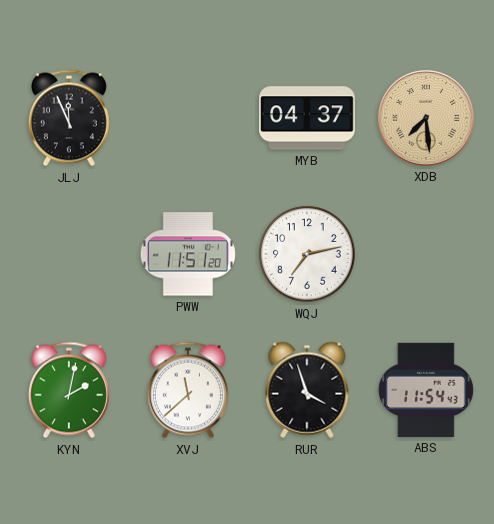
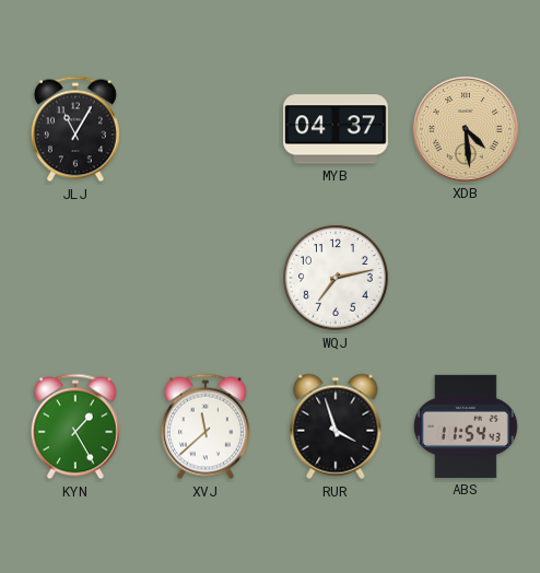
JLJ: 11:56 -> 11:05
XDB: 7:29 -> 4:29
PWW: 11:51 -> none
KYN: 2:02 -> 1:25
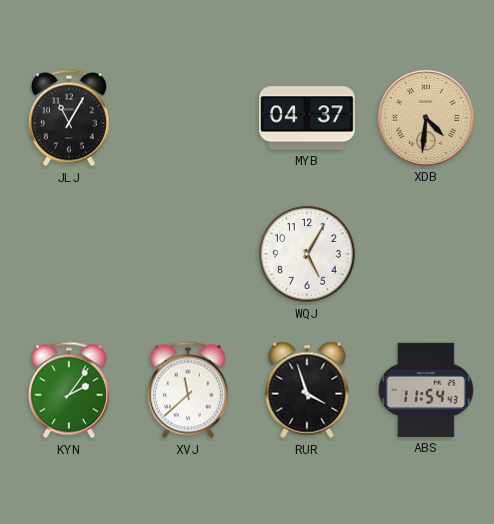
XDB: 4:29 -> 4:31
WQJ: 7:13 -> 5:05
KYN: 1:25 -> 2:06
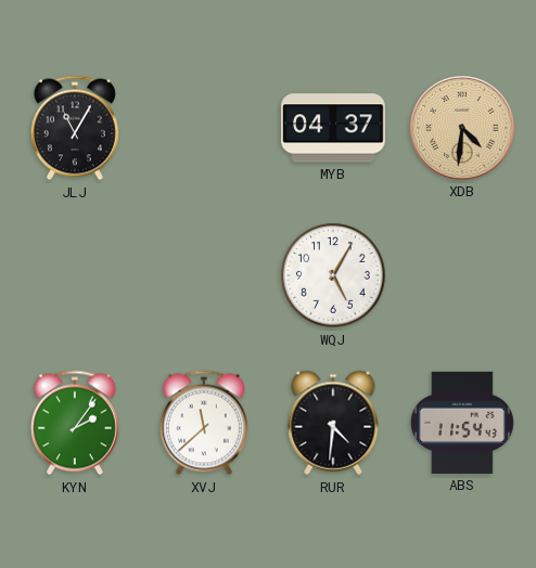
RUR: 3:57 -> 4:31
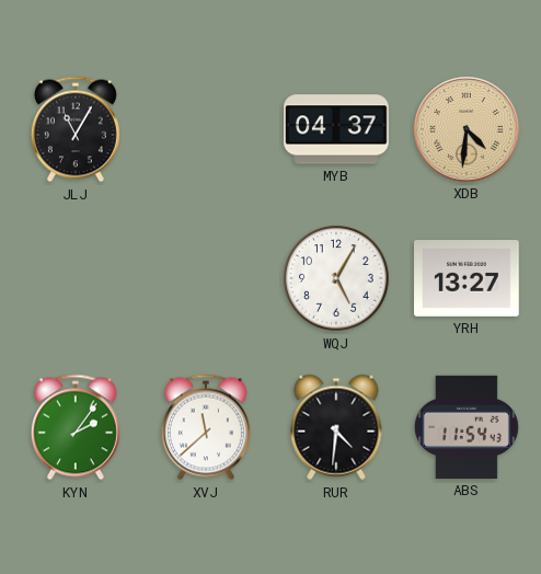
YRH: none -> 13:27
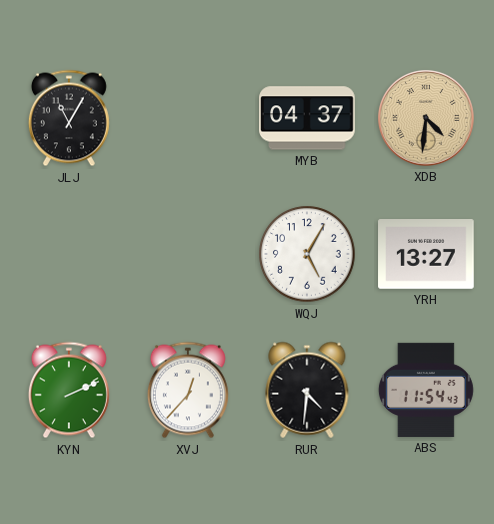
KYN: 2:06 -> 2:11
XVJ: 11:38 -> 12:37
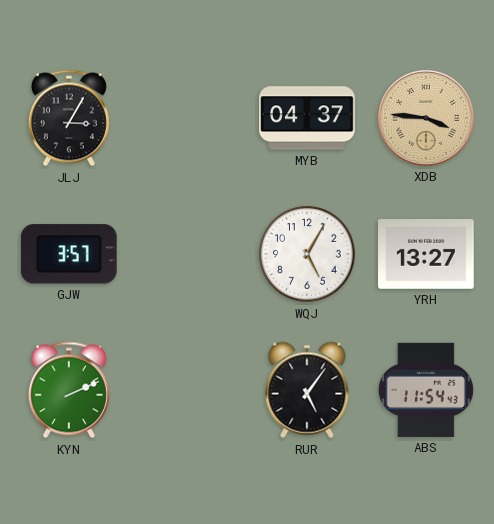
JLJ: 11:05 -> 3:05
XDB: 4:31 -> 3:46
GJW: none -> 3:57
XVJ: 12:37 -> none
RUR: 4:31 -> 5:06
